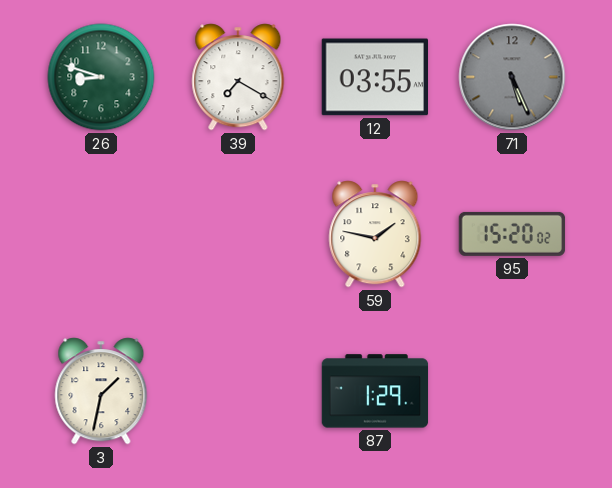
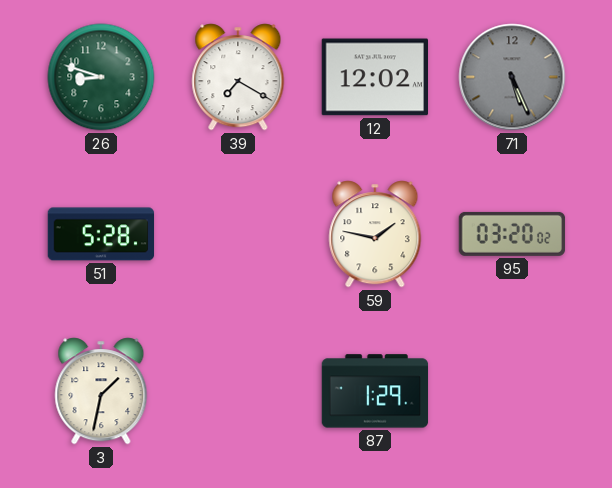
12: 03:55 -> 12:02
51: none -> 5:28
95: 15:20 -> 03:20
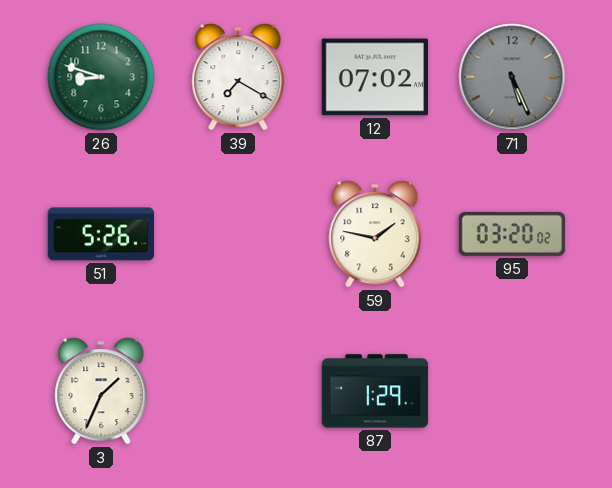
12: 12:02 -> 07:02
51: 5:28 -> 5:26
3: 1:32 -> 1:34
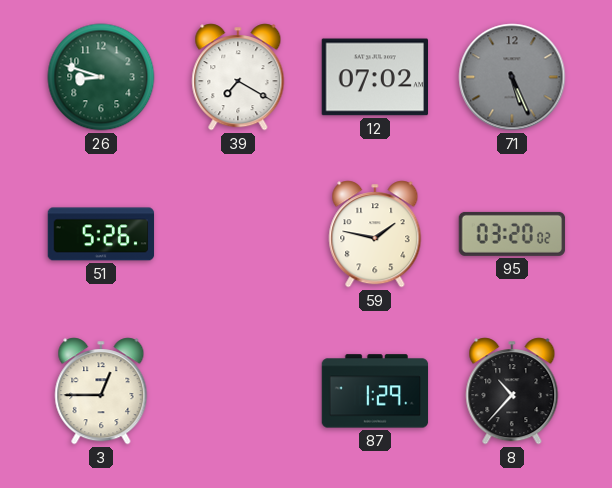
3: 1:34 -> 12:45
8: none -> 10:37
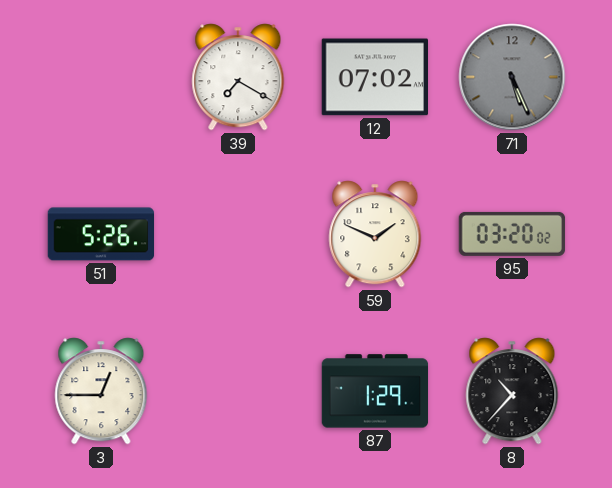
26: 8:48 -> none
59: 1:47 -> 1:49
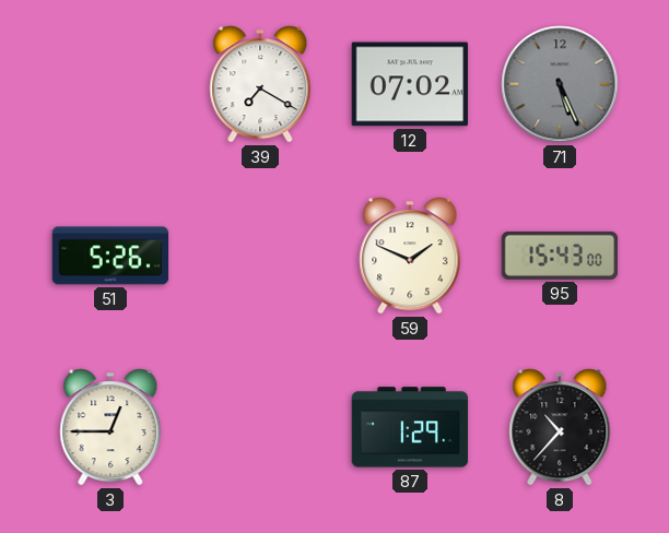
95: 03:20 -> 15:43
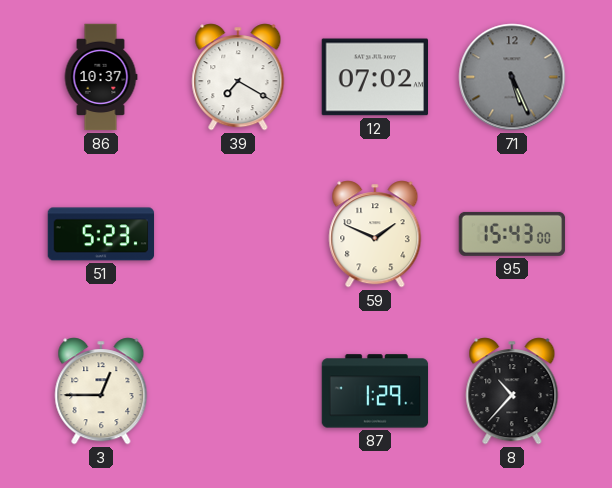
86: none -> 10:37
51: 5:26 -> 5:23
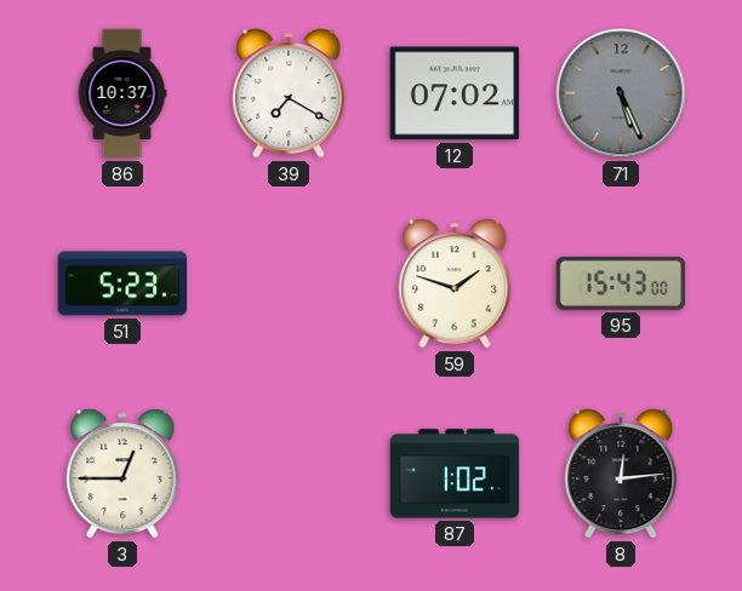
59: 1:49 -> 1:48
87: 1:29 -> 1:02
8: 10:37 -> 12:14
